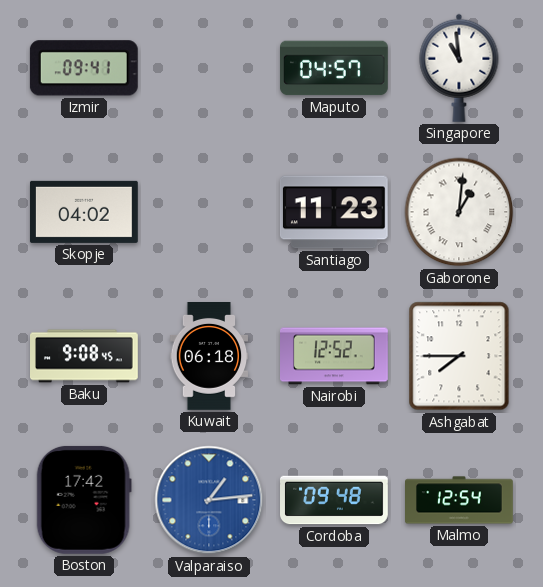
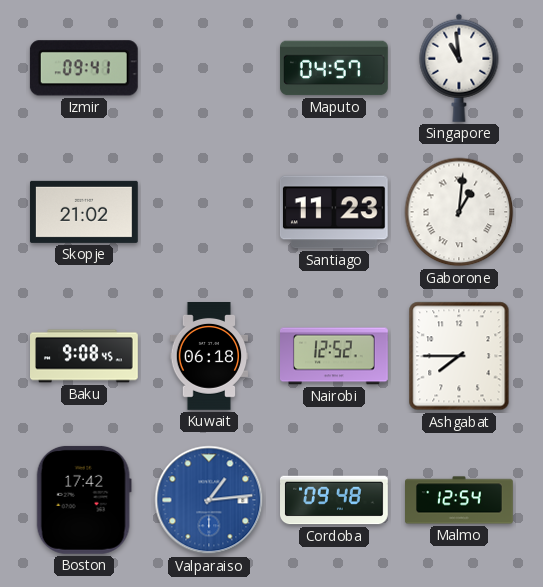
Skopje: 04:02 -> 21:02
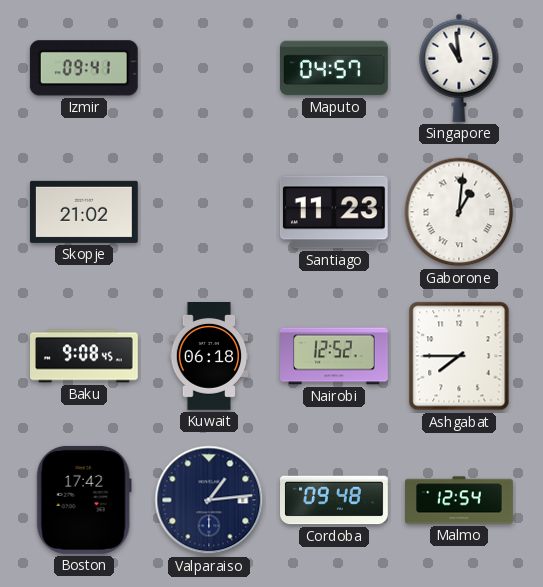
Valparaiso dial: blue -> navy
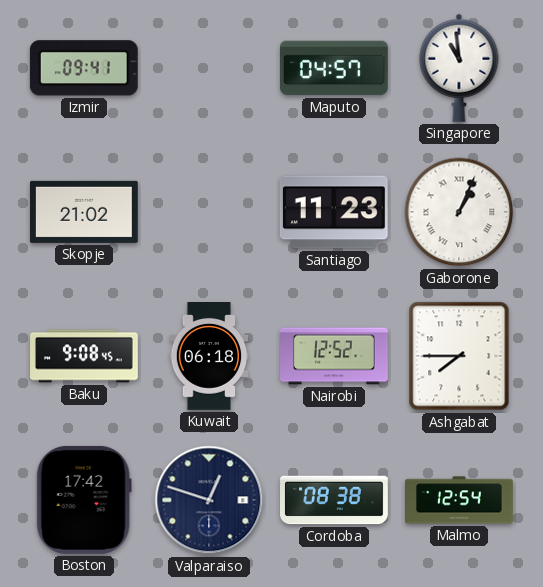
Gaborone: 1:01 -> 1:04
Valparaiso: 1:14 -> 12:48
Cordoba: 09:48 -> 08:38
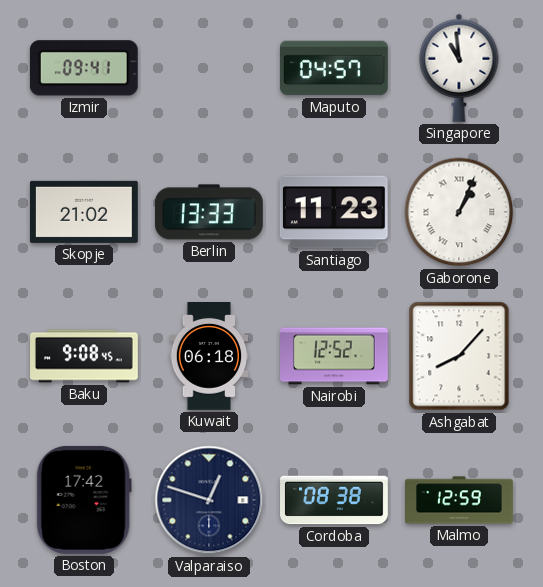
Berlin: none -> 13:33
Ashgabat: 7:45 -> 8:07
Malmo: 12:54 -> 12:59
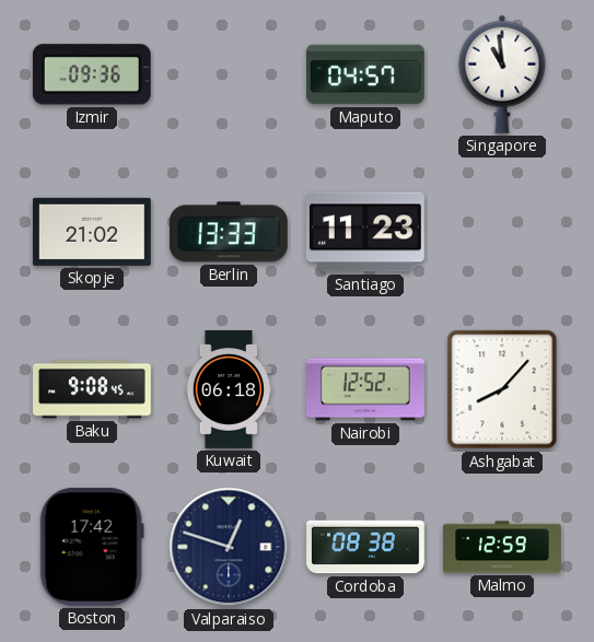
Izmir: 09:41 -> 09:36
Gaborone: 1:04 -> none
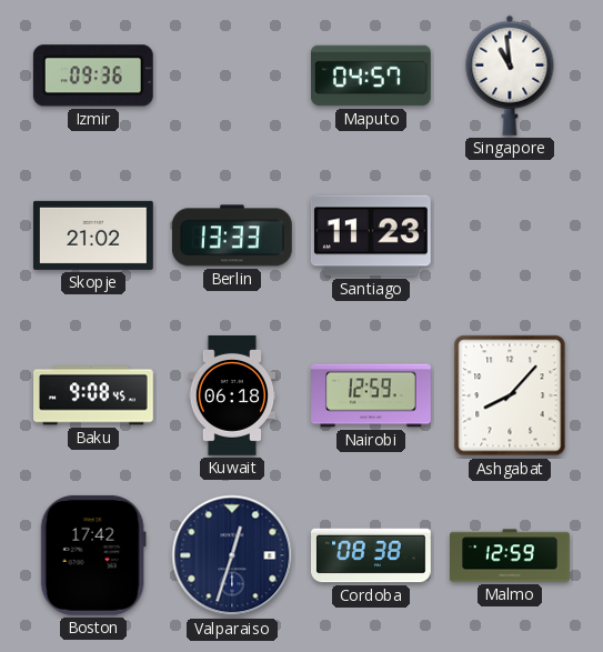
Nairobi: 12:52 -> 12:59
Valparaiso: 12:48 -> 12:33
